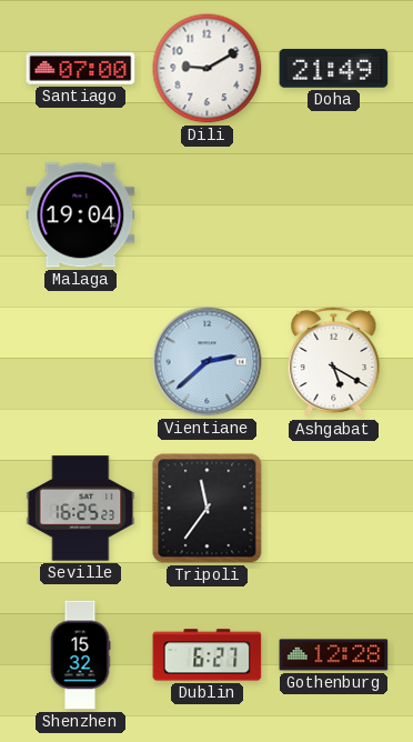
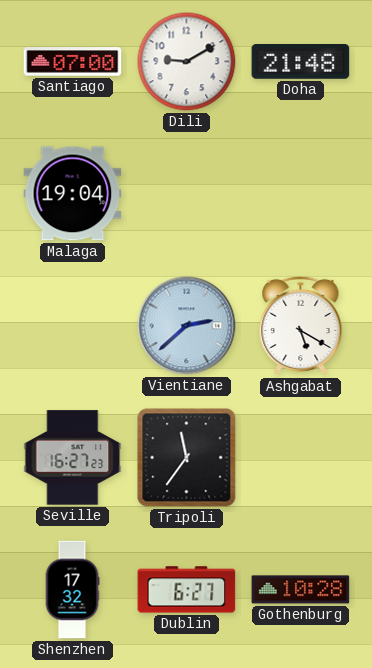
Doha: 21:49 -> 21:48
Seville: 16:25 -> 16:27
Shenzhen: 15:32 -> 17:32
Gothenburg: 12:28 -> 10:28
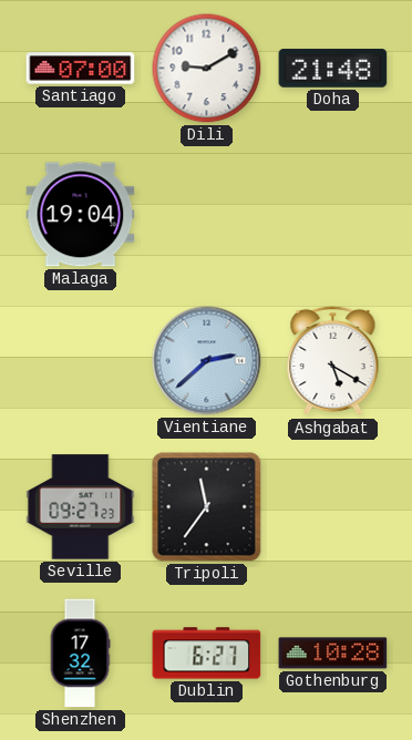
Seville: 16:27 -> 09:27
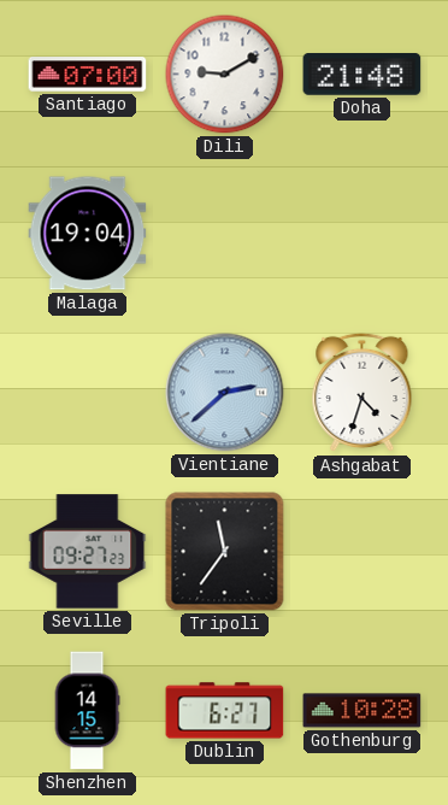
Ashgabat: 5:20 -> 4:33
Shenzhen: 17:32 -> 14:15
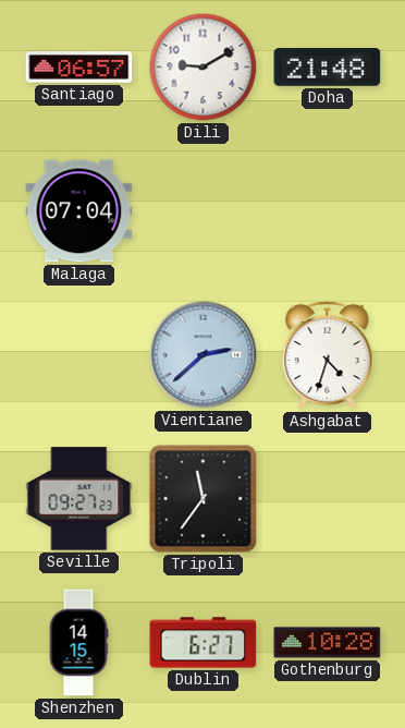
Santiago: 07:00 -> 06:57
Malaga: 19:04 -> 07:04
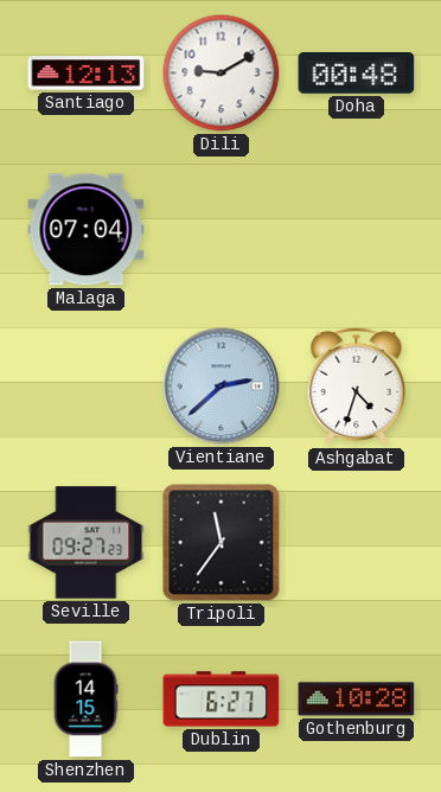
Santiago: 06:57 -> 12:13
Doha: 21:48 -> 00:48
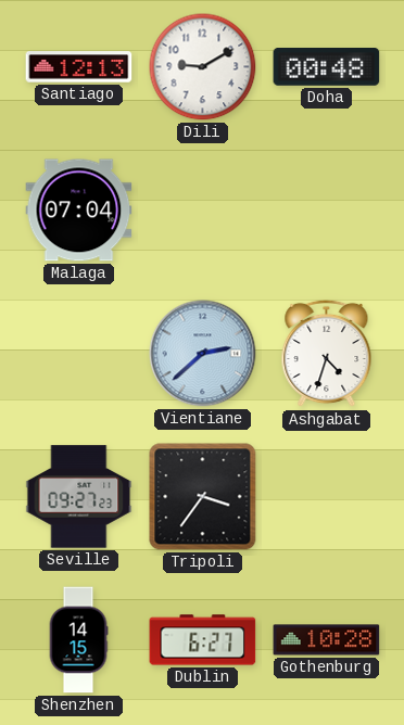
Tripoli: 11:36 -> 3:36
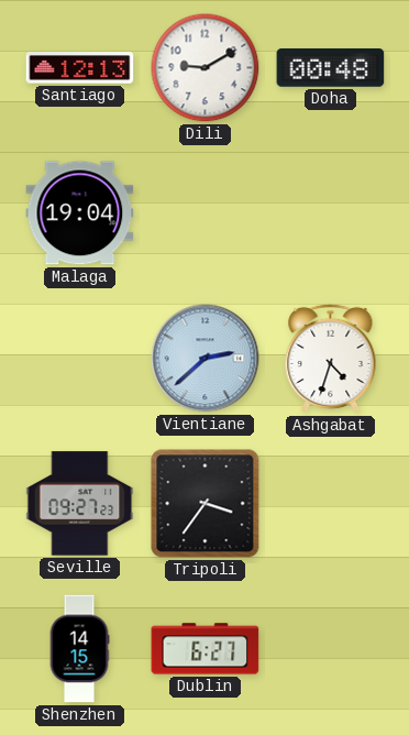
Malaga: 07:04 -> 19:04
Gothenburg: 10:28 -> none
